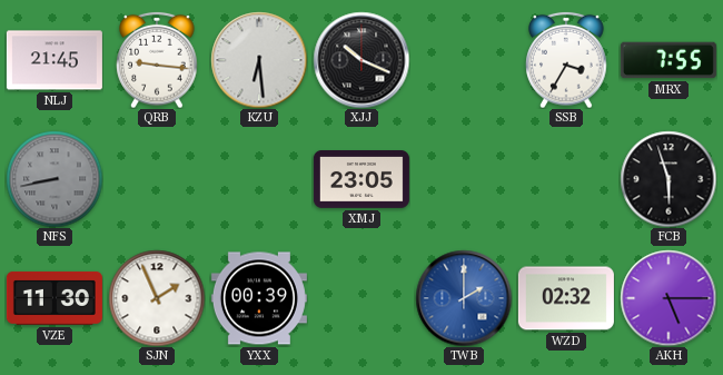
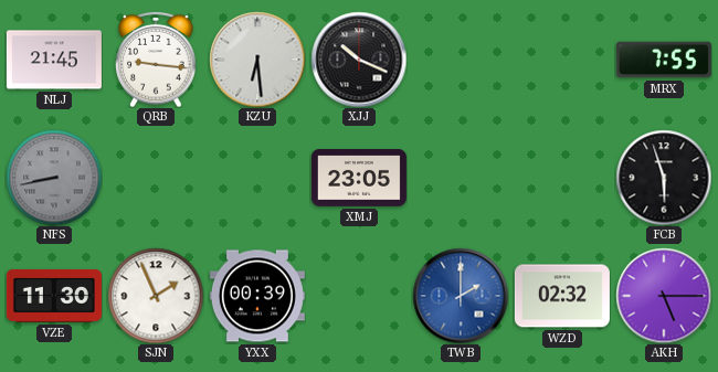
SSB: 3:35 -> none
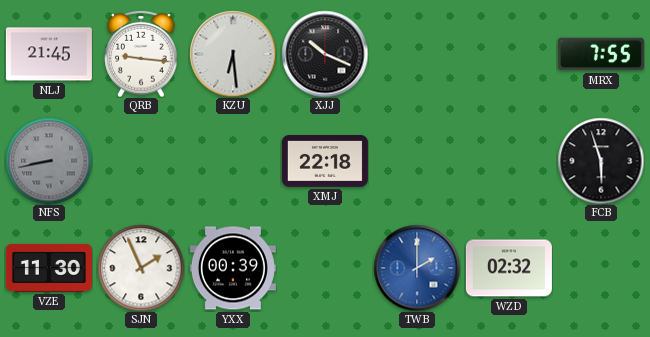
XMJ: 23:05 -> 22:18
AKH: 5:15 -> none
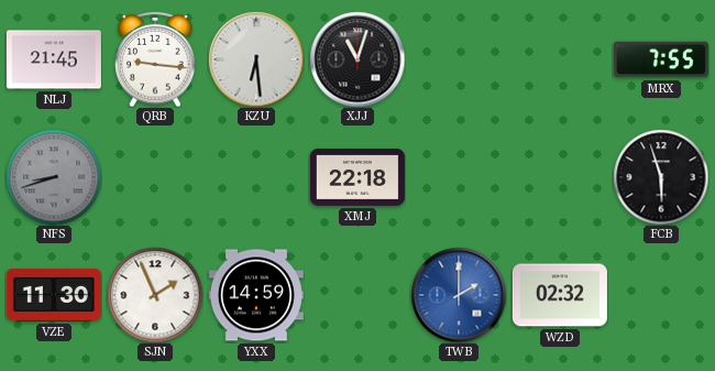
XJJ: 10:19 -> 11:03
NFS: 8:43 -> 8:42
YXX: 00:39 -> 14:59
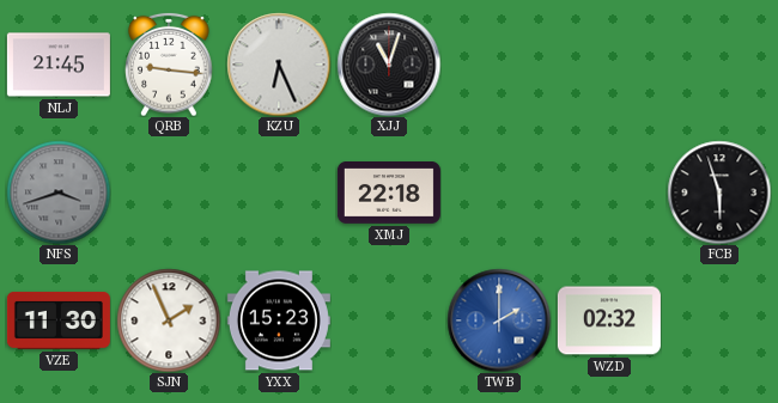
KZU: 6:29 -> 6:26
MRX: 7:55 -> none
NFS: 8:42 -> 3:42
YXX: 14:59 -> 15:23
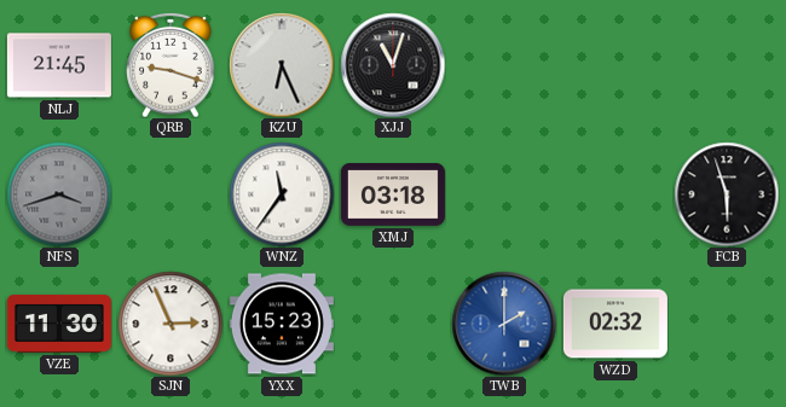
QRB: 9:16 -> 9:18
WNZ: none -> 11:36
XMJ: 22:18 -> 03:18
SJN: 1:56 -> 2:56
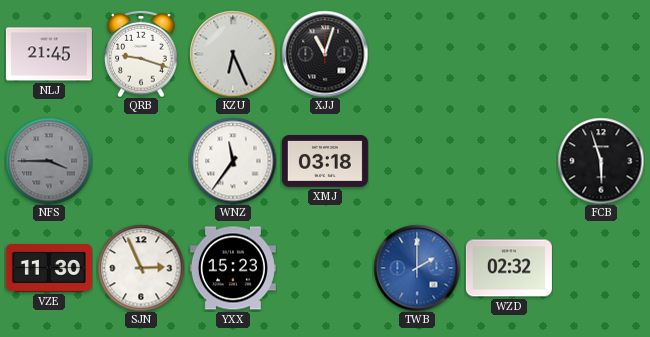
NFS: 3:42 -> 3:45
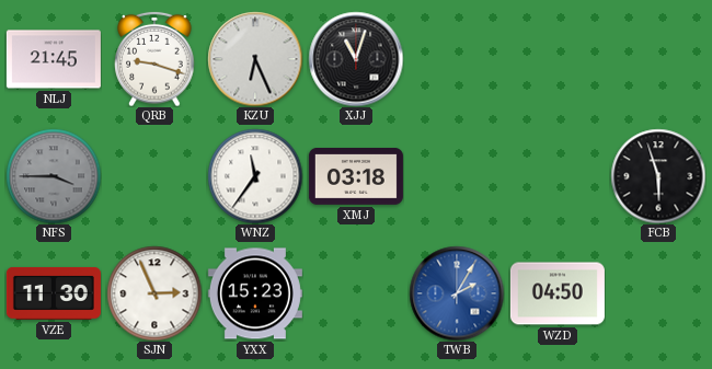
TWB: 2:00 -> 2:05
WZD: 02:32 -> 04:50
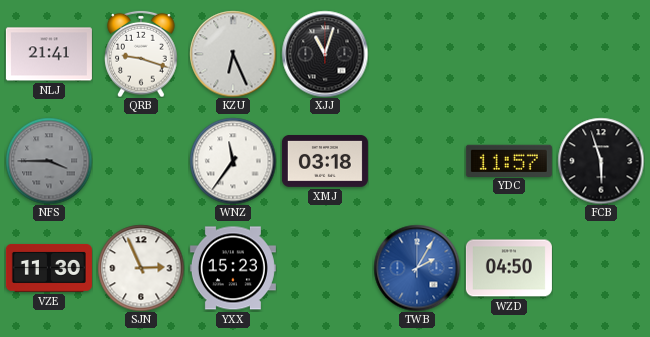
NLJ: 21:45 -> 21:41
YDC: none -> 11:57
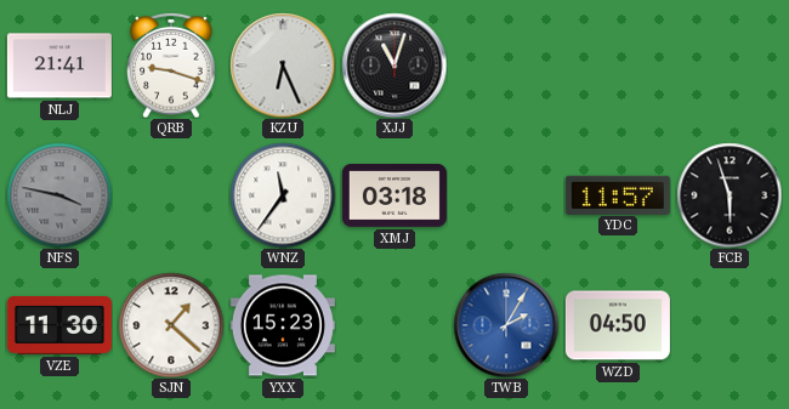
NFS: 3:45 -> 3:47
SJN: 2:56 -> 1:22
